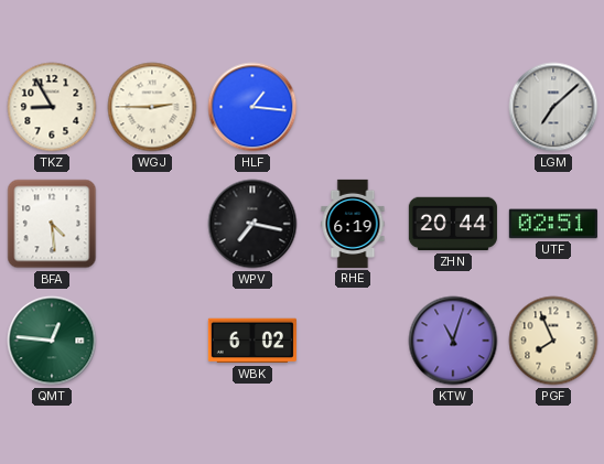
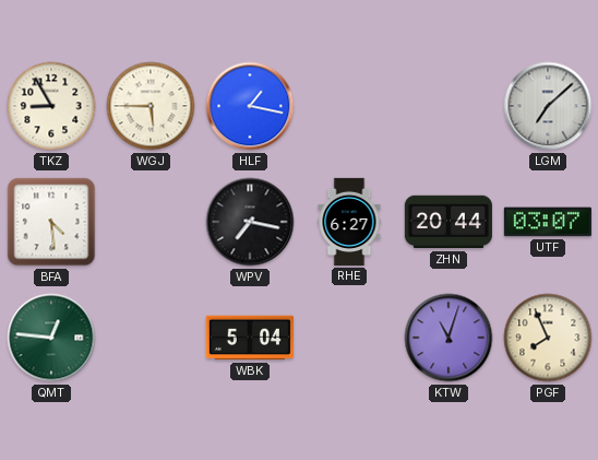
WGJ: 2:45 -> 5:45
HLF: 1:16 -> 1:17
RHE: 6:19 -> 6:27
UTF: 02:51 -> 03:07
WBK: 6:02 -> 5:04
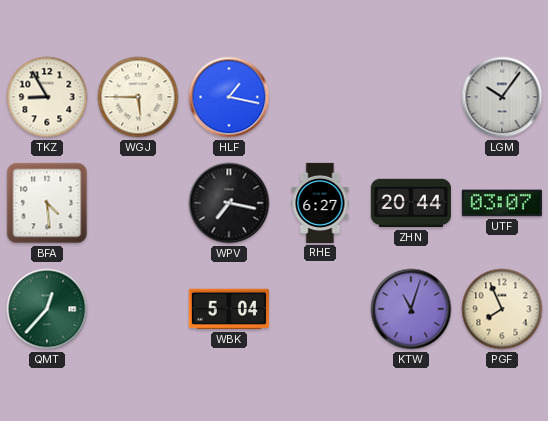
LGM: 7:08 -> 10:06
QMT: 12:46 -> 12:37
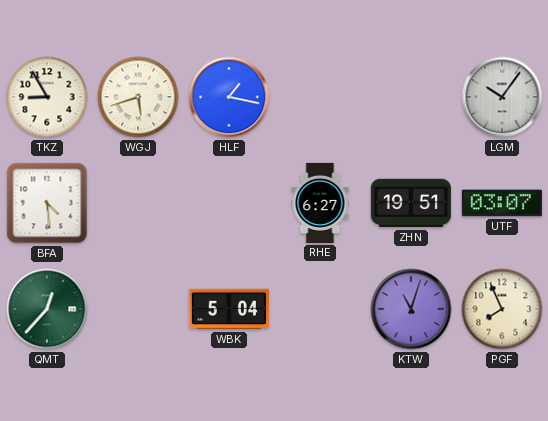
WGJ: 5:45 -> 5:42
WPV: 7:17 -> none
ZHN: 20:44 -> 19:51
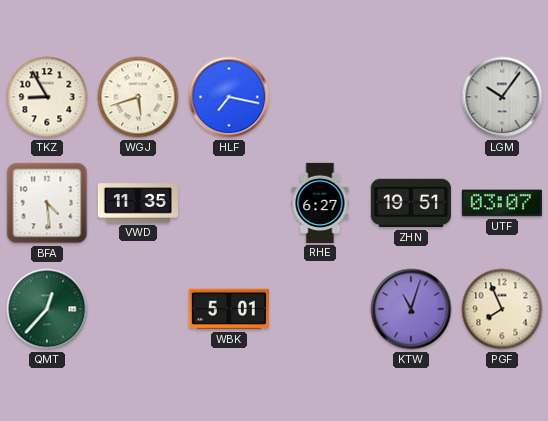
HLF: 1:17 -> 7:17
VWD: none -> 11:35
WBK: 5:04 -> 5:01
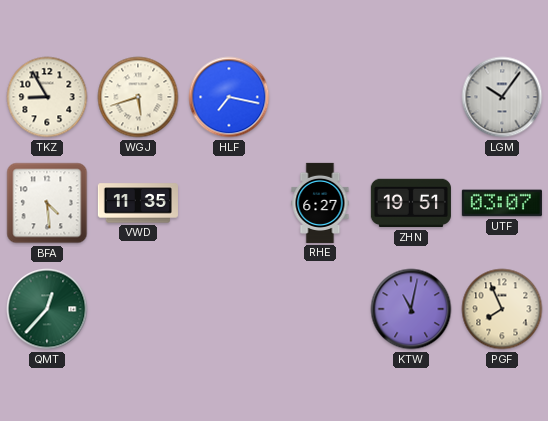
WBK: 5:01 -> none
KTW: 11:03 -> 11:02
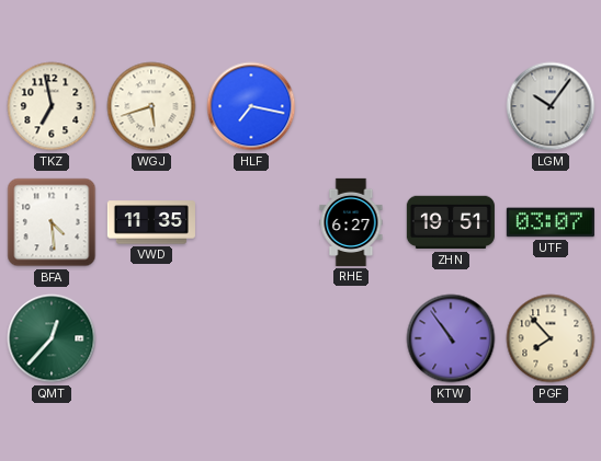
TKZ: 8:55 -> 6:58
KTW: 11:02 -> 10:54
PGF: 7:56 -> 7:53
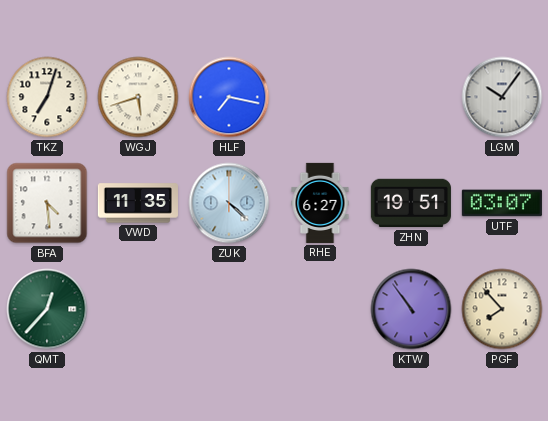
TKZ: 6:58 -> 7:03
ZUK: none -> 4:22
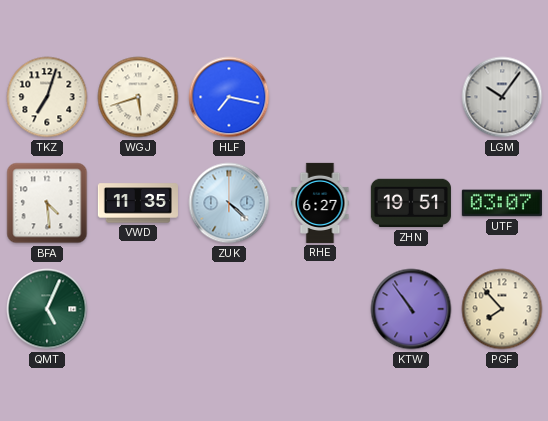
QMT: 12:37 -> 5:04
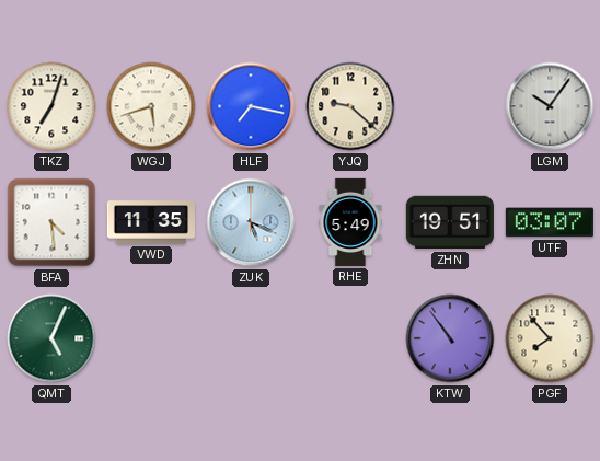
YJQ: none -> 9:22
ZUK: 4:22 -> 5:19
RHE: 6:27 -> 5:49
